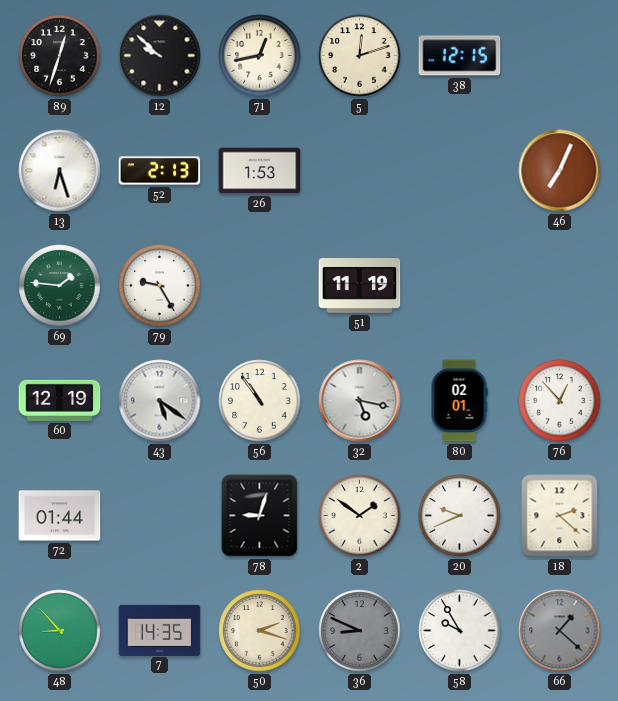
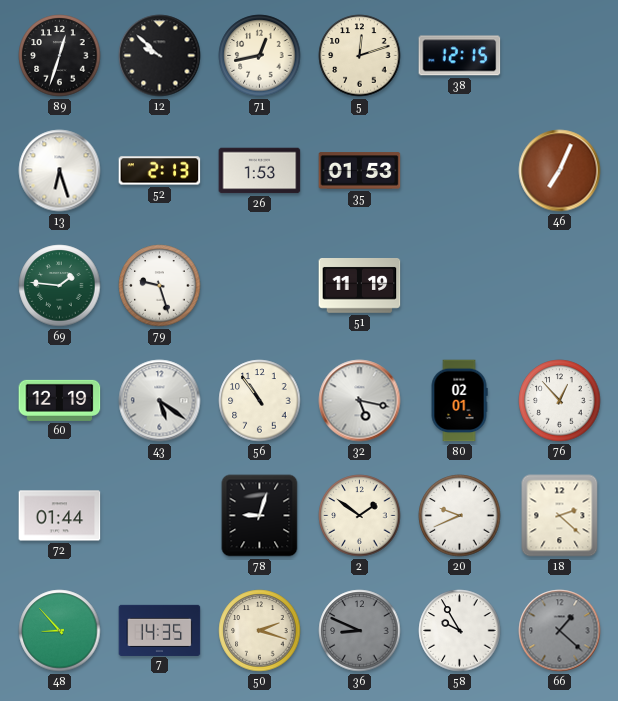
35: none -> 01:53
79: 9:25 -> 9:27
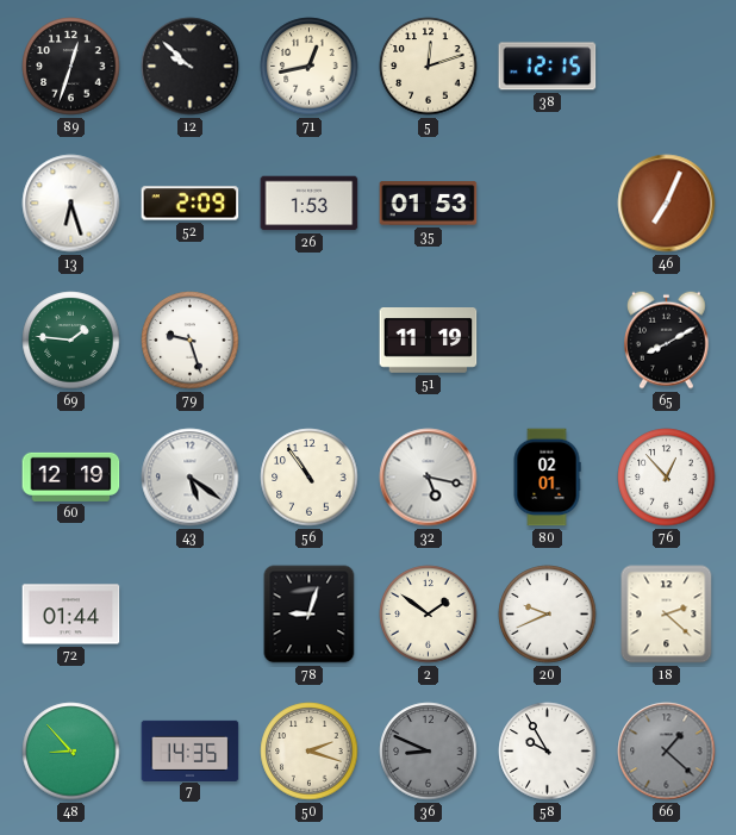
52: 2:13 -> 2:09
65: none -> 8:10
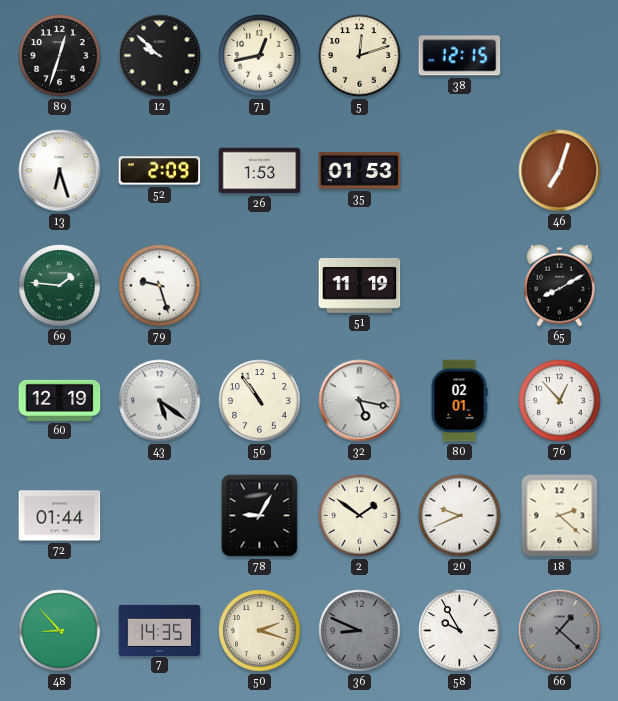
46: 7:04 -> 7:03
78: 9:03 -> 9:05
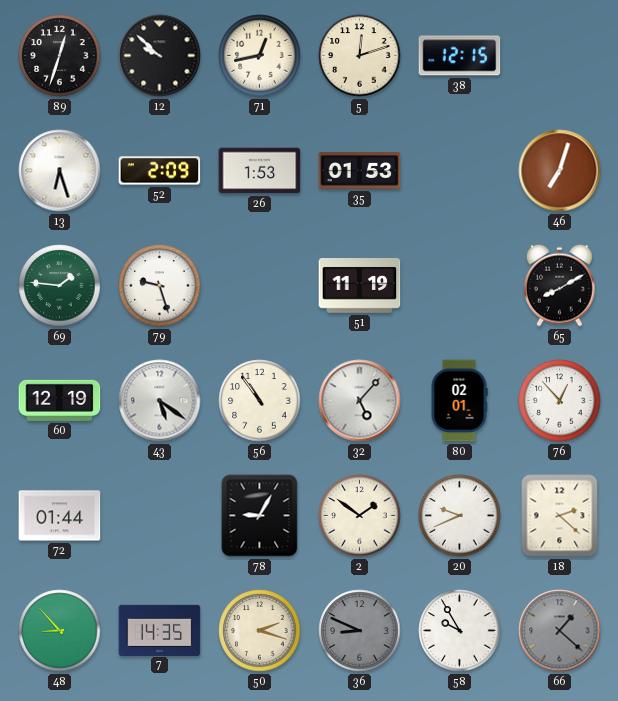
32: 5:17 -> 5:07
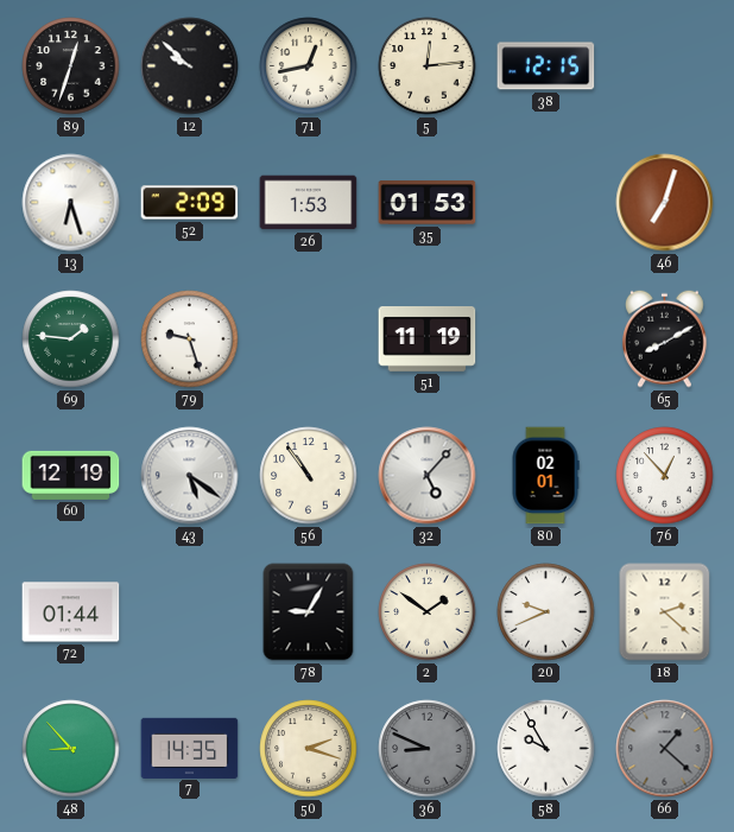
5: 12:12 -> 12:14
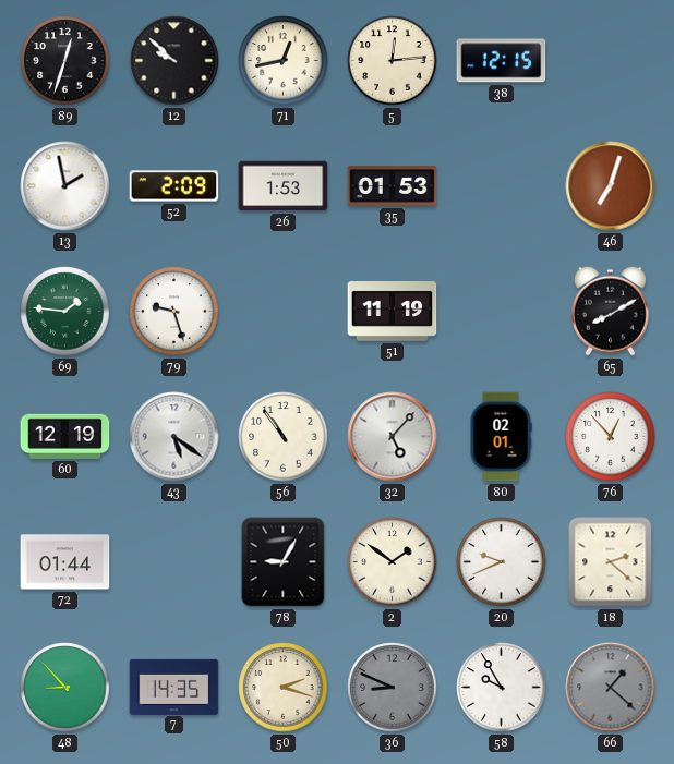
13: 6:27 -> 1:58
